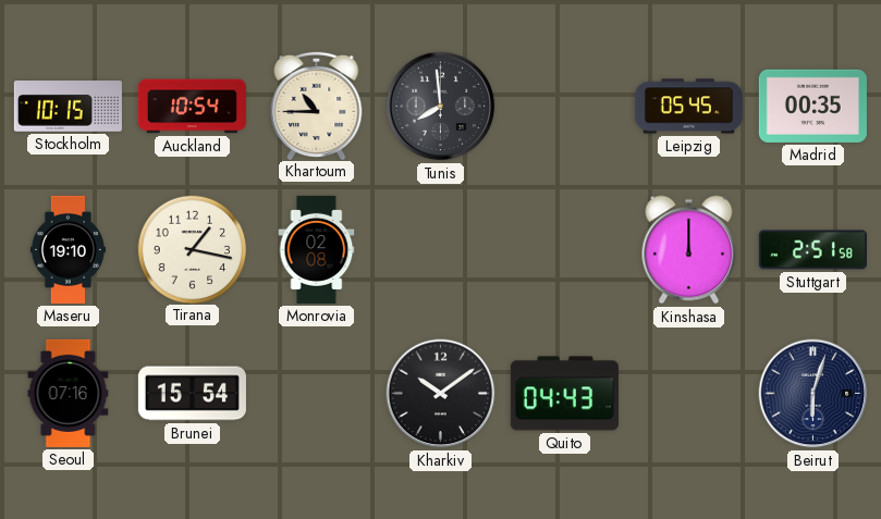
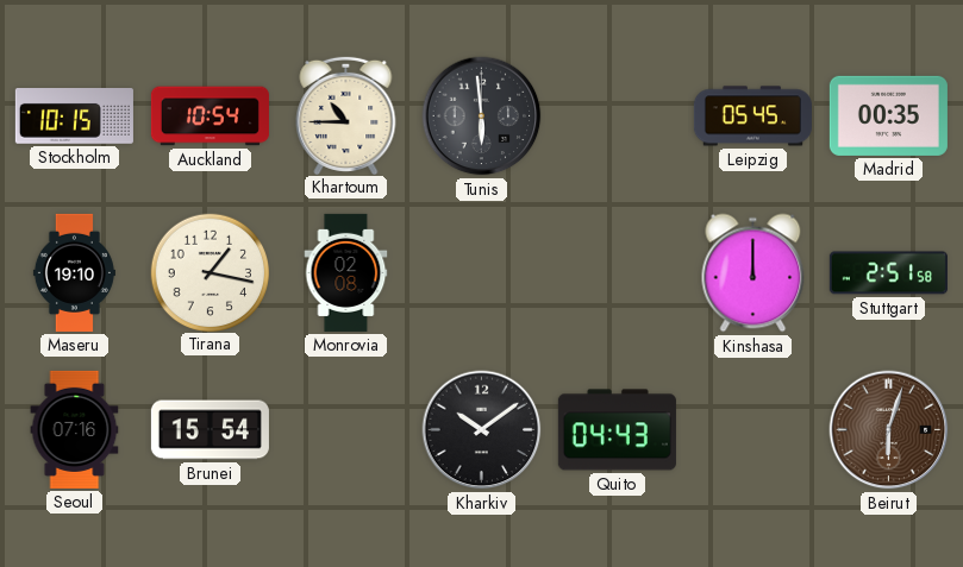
Tunis: 7:59 -> 5:59
Beirut dial: navy -> brown
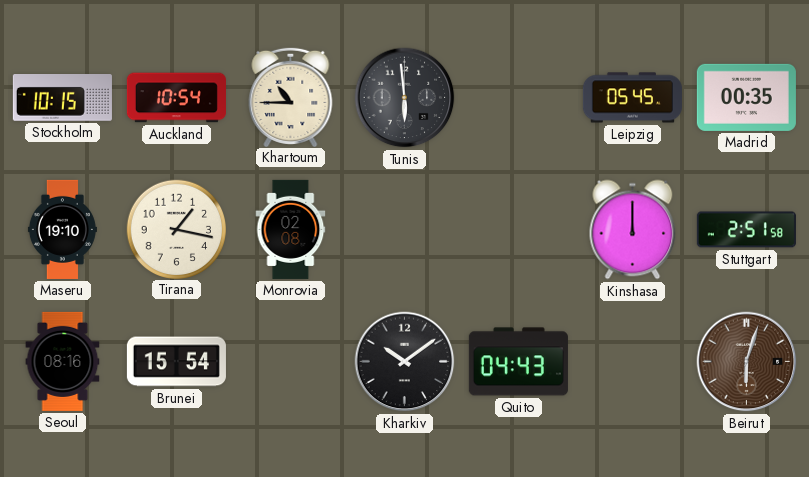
Seoul: 07:16 -> 08:16
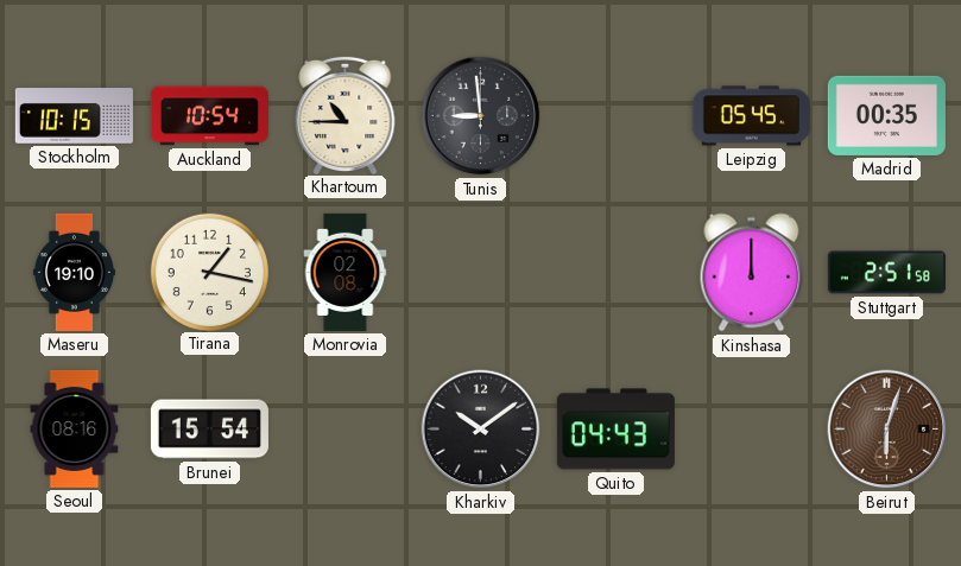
Tunis: 5:59 -> 8:59
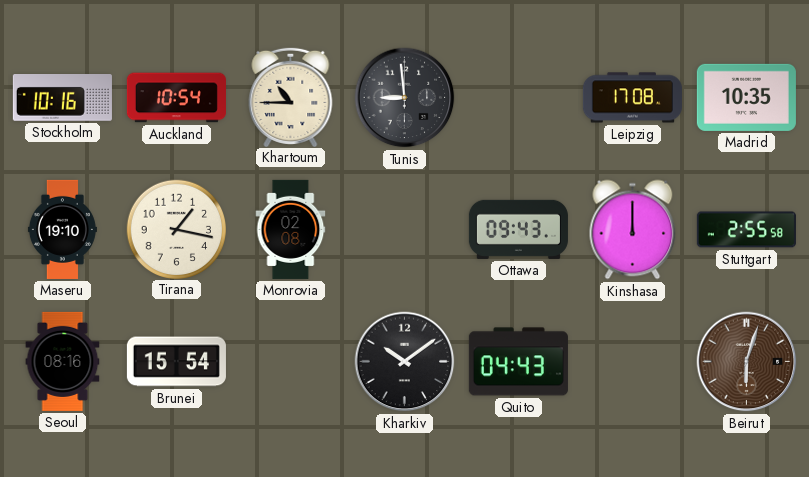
Stockholm: 10:15 -> 10:16
Leipzig: 05:45 -> 17:08
Madrid: 00:35 -> 10:35
Ottawa: none -> 09:43
Stuttgart: 2:51 -> 2:55
